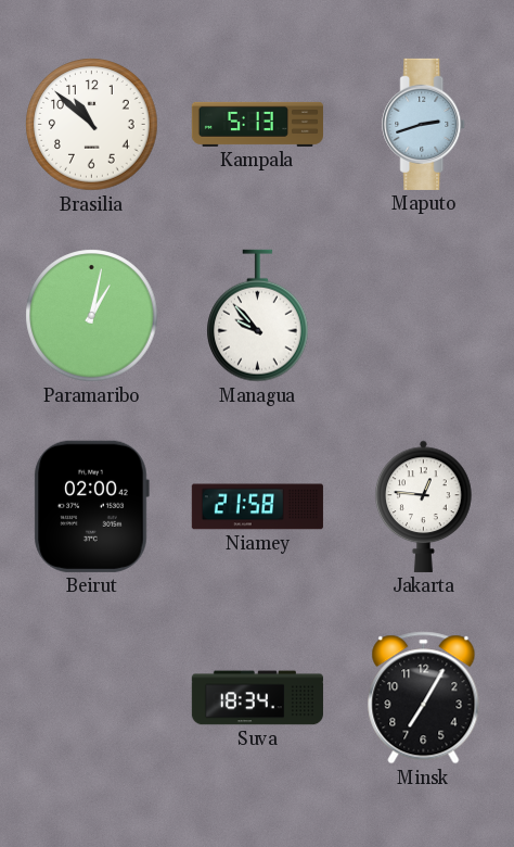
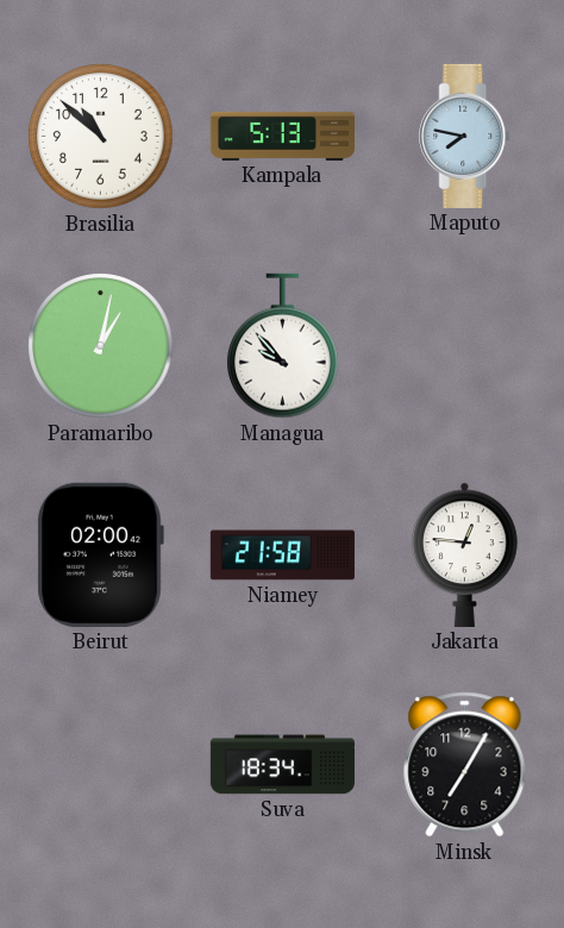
Maputo: 2:42 -> 7:47
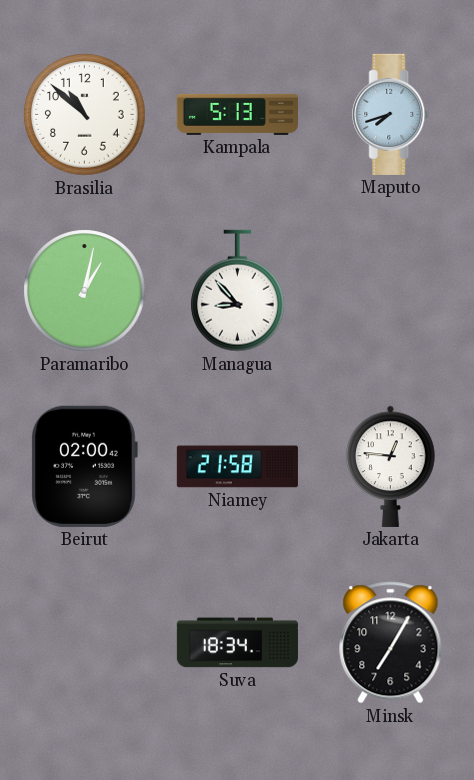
Maputo: 7:47 -> 7:42
Managua: 9:53 -> 8:53
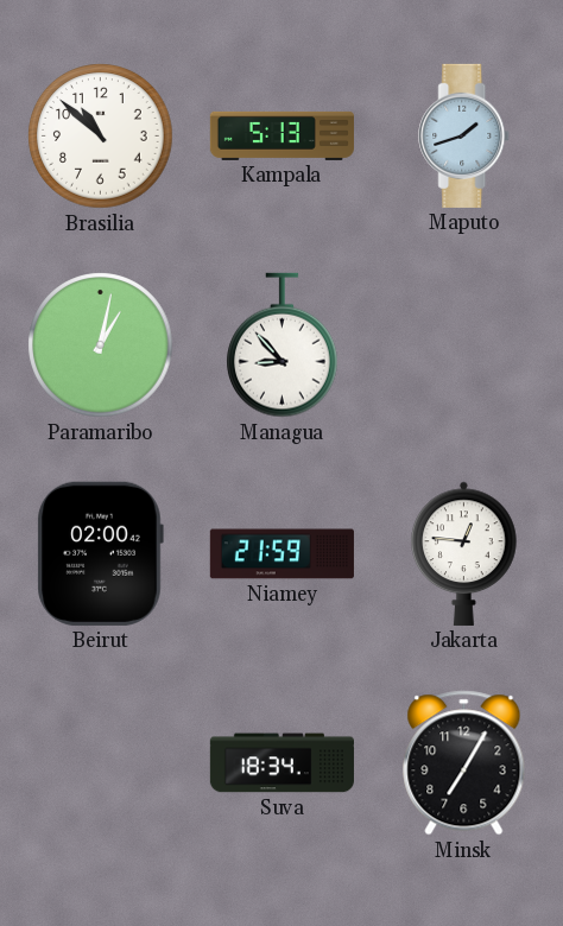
Maputo: 7:42 -> 1:42
Niamey: 21:58 -> 21:59
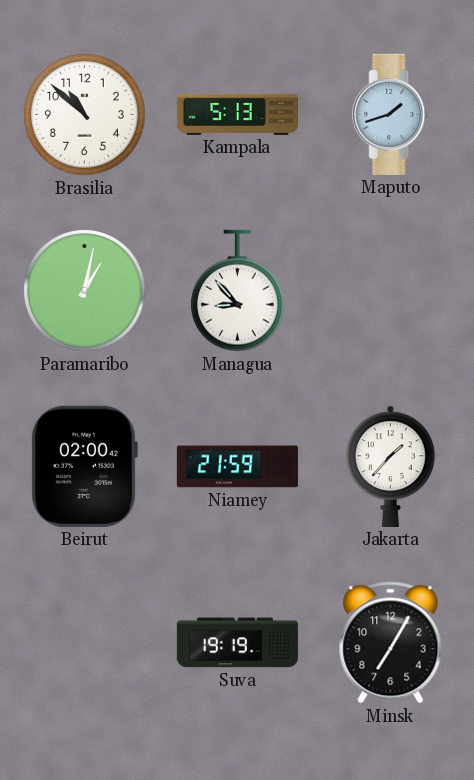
Jakarta: 12:46 -> 1:37
Suva: 18:34 -> 19:19
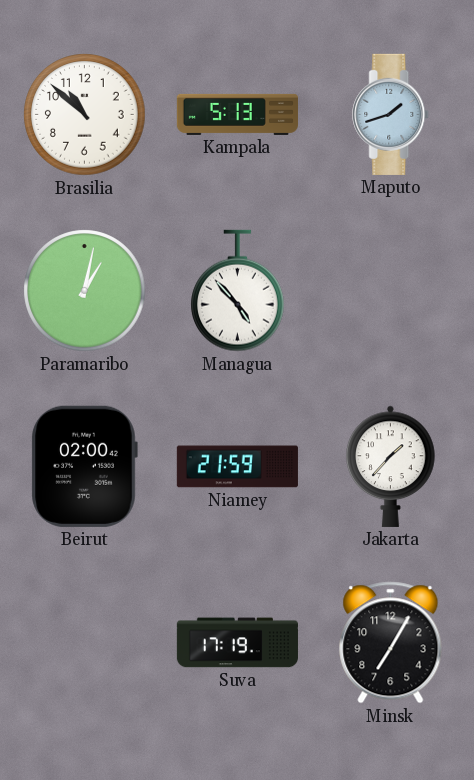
Managua: 8:53 -> 4:53
Suva: 19:19 -> 17:19
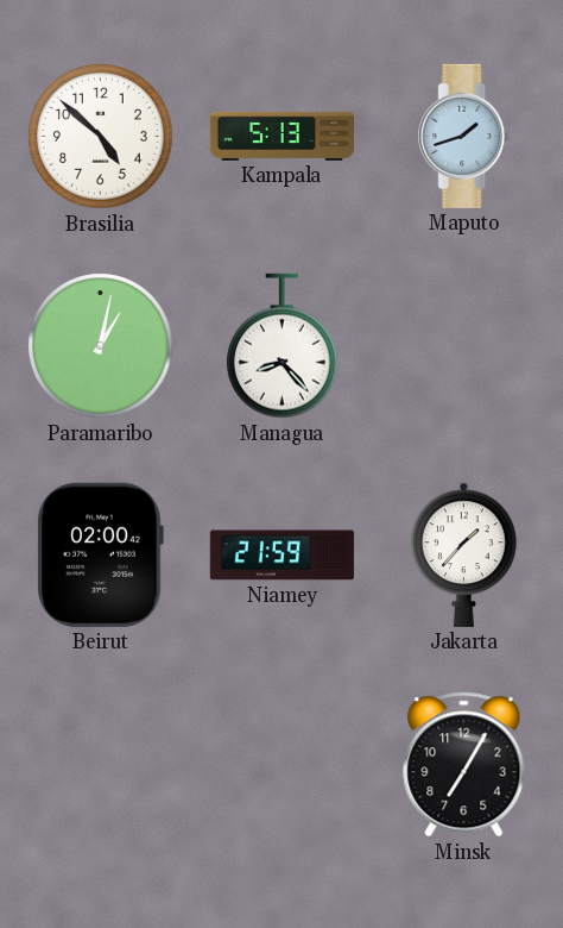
Brasilia: 10:52 -> 4:52
Managua: 4:53 -> 8:23
Suva: 17:19 -> none
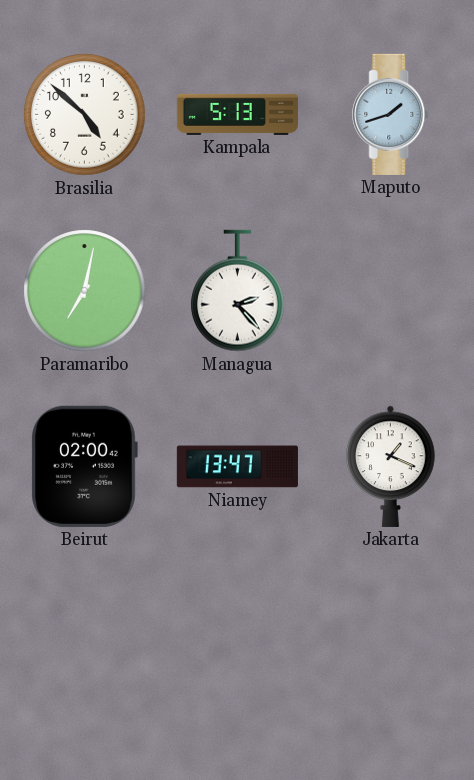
Paramaribo: 1:02 -> 7:02
Managua: 8:23 -> 2:23
Niamey: 21:59 -> 13:47
Jakarta: 1:37 -> 1:19
Minsk: 7:05 -> none
